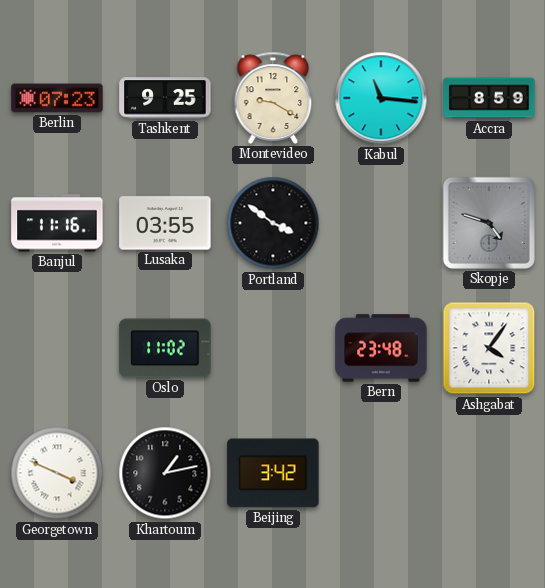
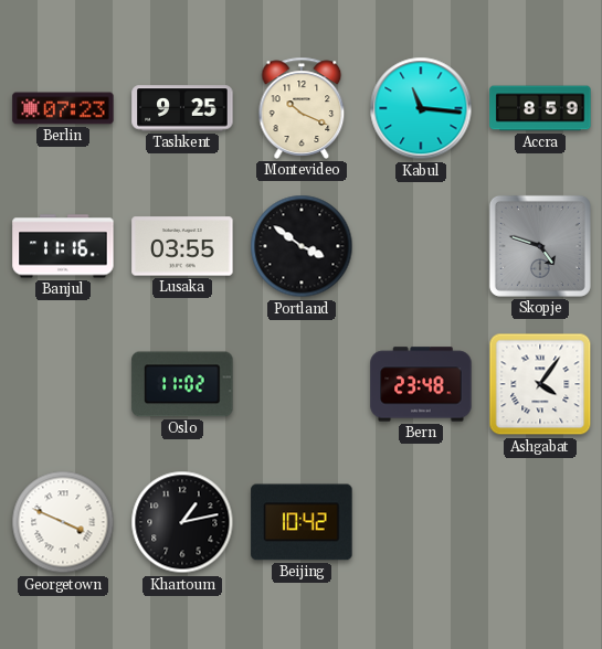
Montevideo: 9:20 -> 10:19
Beijing: 3:42 -> 10:42
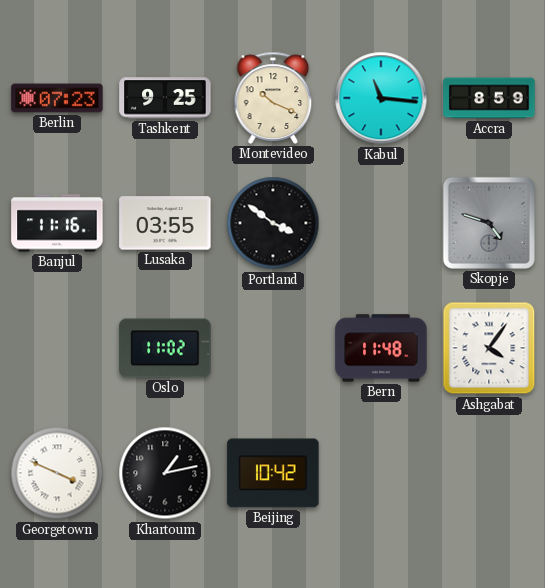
Bern: 23:48 -> 11:48
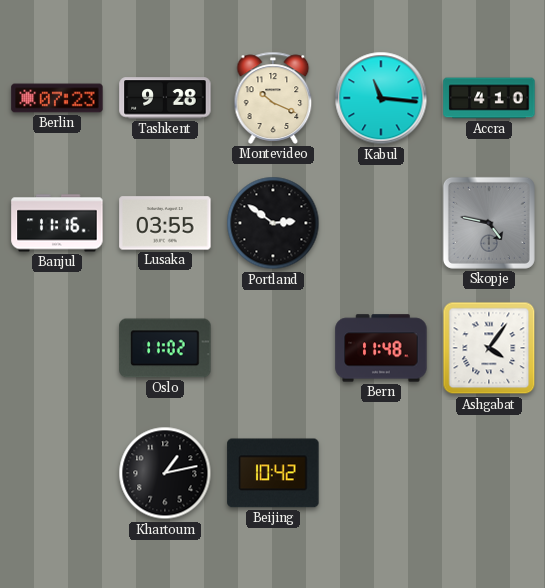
Tashkent: 9:25 -> 9:28
Accra: 8:59 -> 4:10
Portland: 3:51 -> 2:51
Skopje: 4:48 -> 4:47
Georgetown: 3:49 -> none
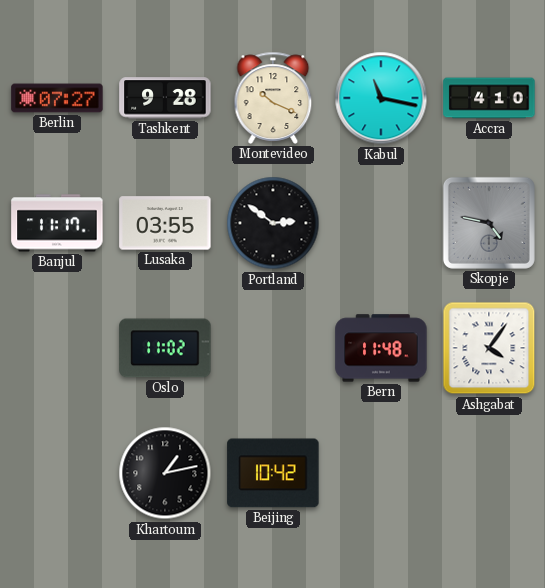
Berlin: 07:23 -> 07:27
Kabul: 11:16 -> 11:17
Banjul: 11:16 -> 11:17
